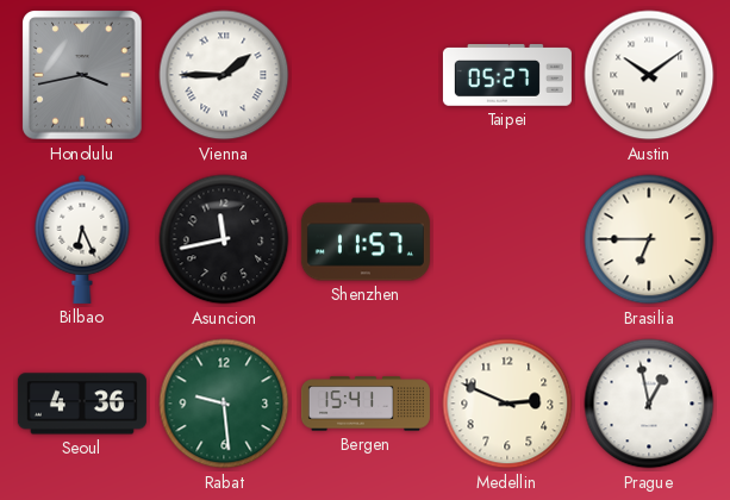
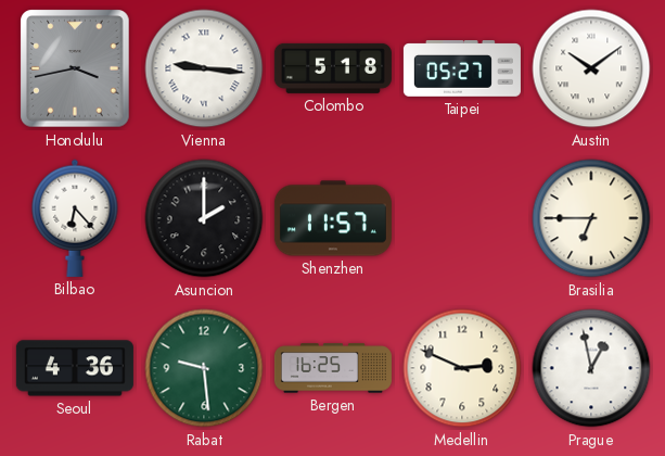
Vienna: 1:45 -> 9:16
Colombo: none -> 5:18
Bilbao: 6:26 -> 6:23
Asuncion: 11:43 -> 2:00
Bergen: 15:41 -> 16:25
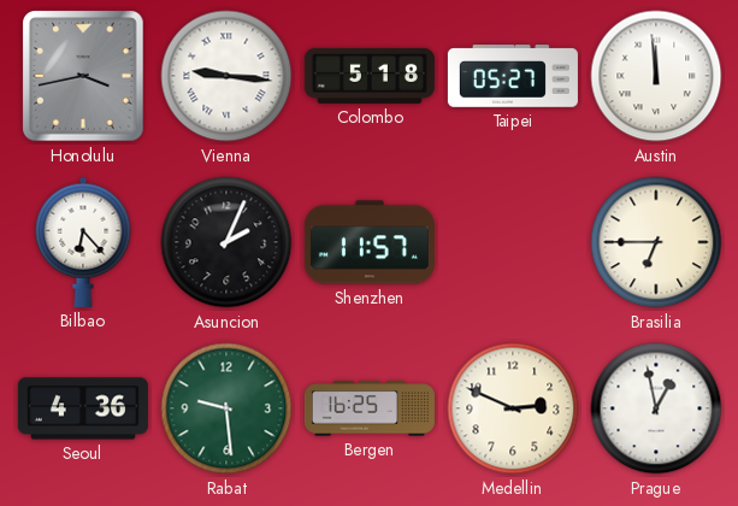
Austin: 10:09 -> 11:59
Asuncion: 2:00 -> 2:04
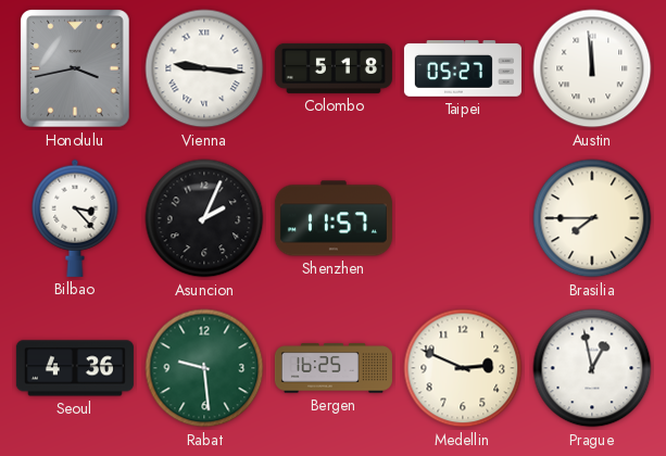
Bilbao: 6:23 -> 3:23
Brasilia: 6:45 -> 7:45
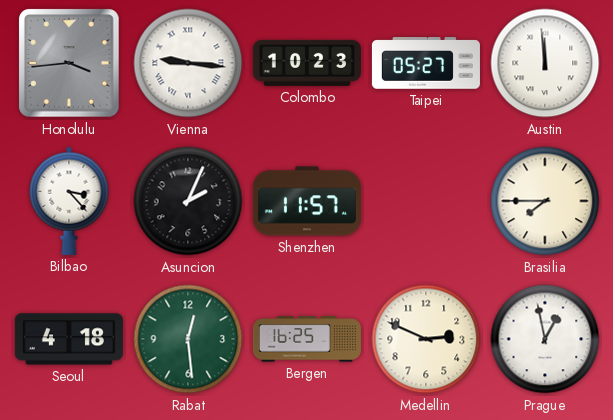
Honolulu: 3:43 -> 3:44
Colombo: 5:18 -> 10:23
Seoul: 4:36 -> 4:18
Rabat: 9:29 -> 12:29
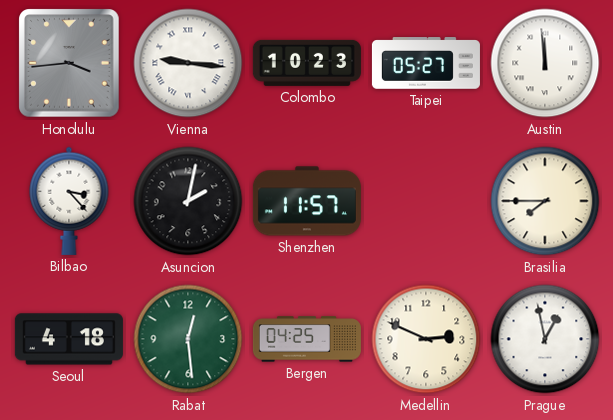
Asuncion: 2:04 -> 2:02
Bergen: 16:25 -> 04:25
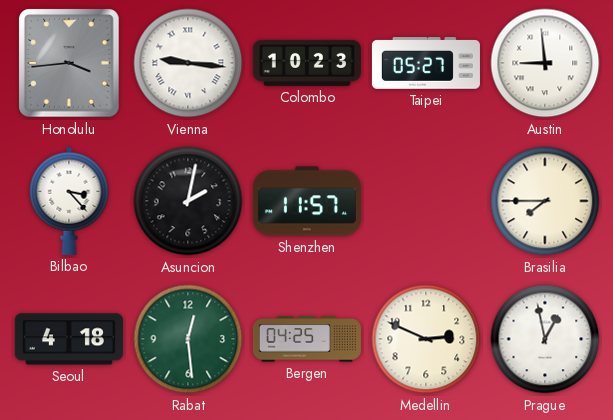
Austin: 11:59 -> 8:59
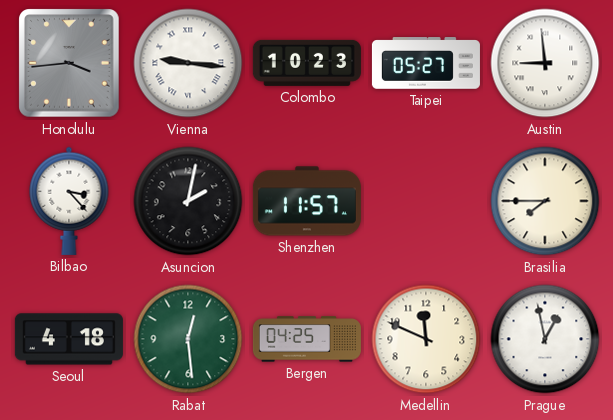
Medellin: 2:49 -> 11:49
